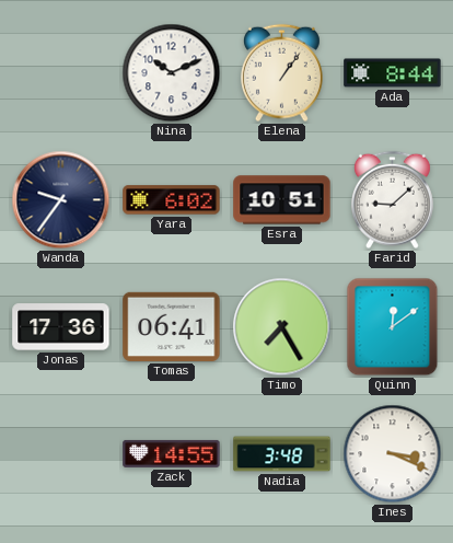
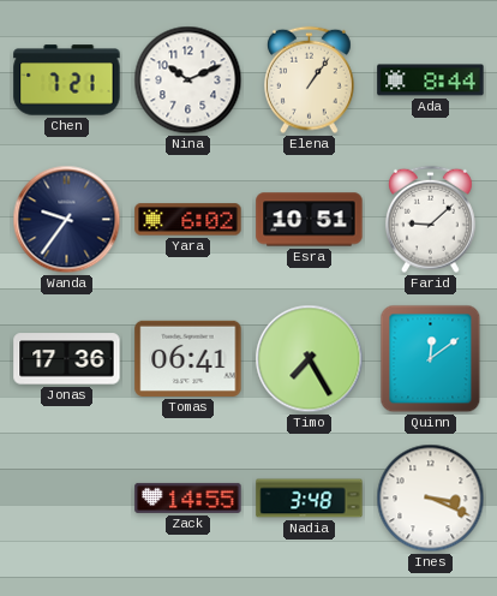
Chen: none -> 7:21
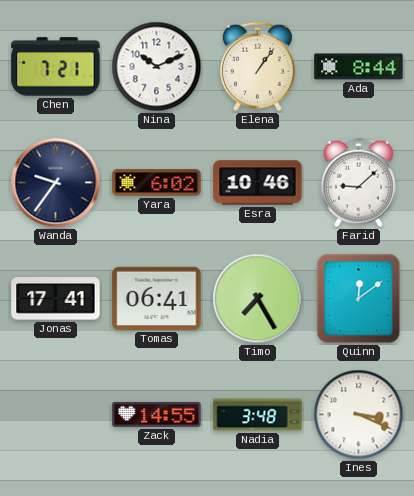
Esra: 10:51 -> 10:46
Jonas: 17:36 -> 17:41
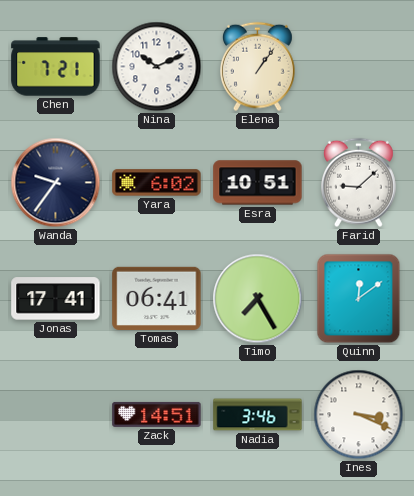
Ada: 8:44 -> none
Esra: 10:46 -> 10:51
Zack: 14:55 -> 14:51
Nadia: 3:48 -> 3:46
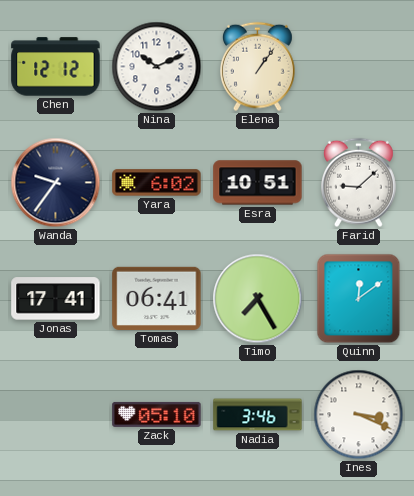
Chen: 7:21 -> 12:12
Zack: 14:51 -> 05:10
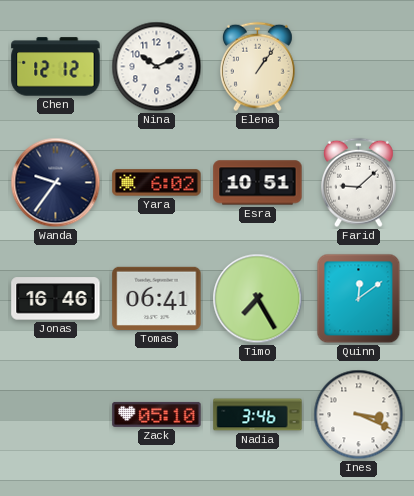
Jonas: 17:41 -> 16:46
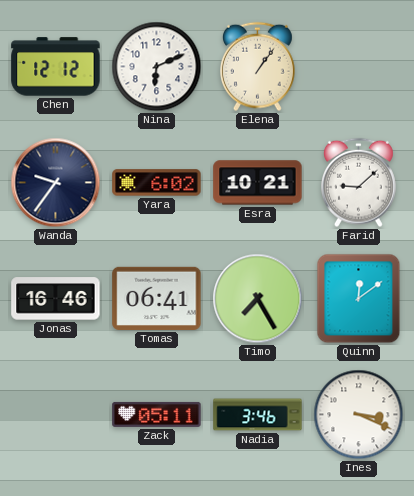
Nina: 10:11 -> 6:11
Esra: 10:51 -> 10:21
Zack: 05:10 -> 05:11
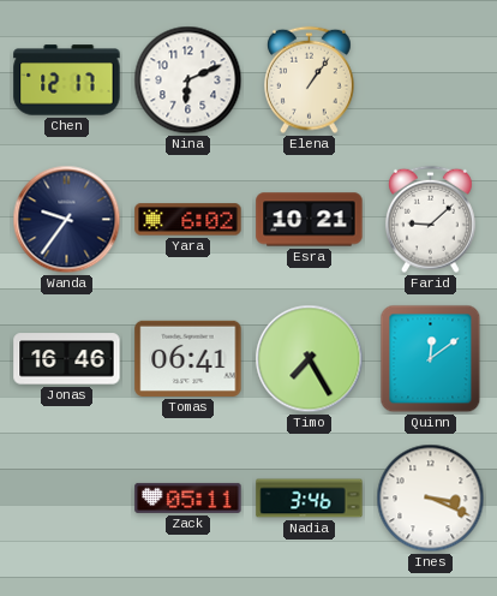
Chen: 12:12 -> 12:17
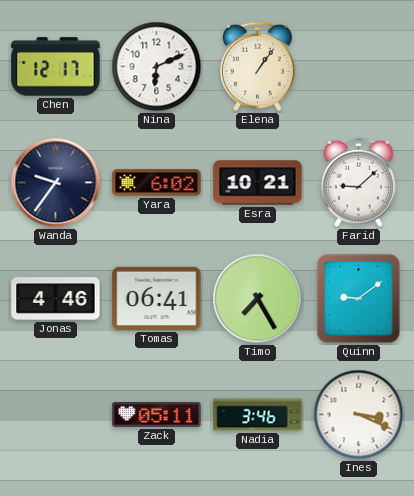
Jonas: 16:46 -> 4:46
Quinn: 12:09 -> 9:09
